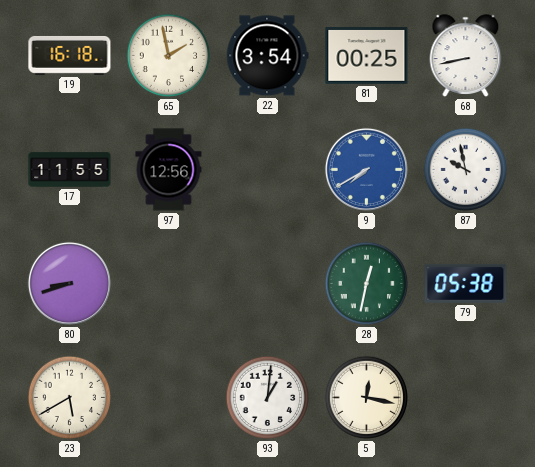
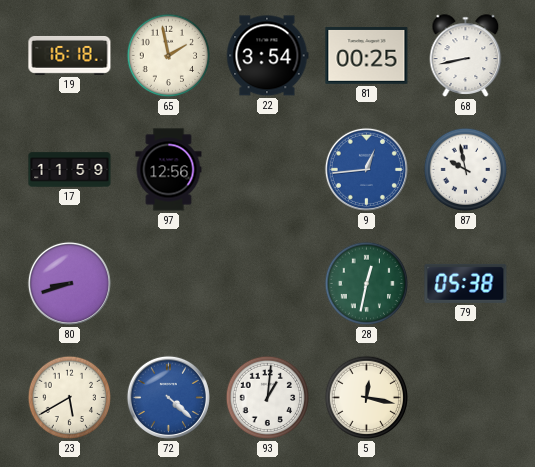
17: 11:55 -> 11:59
9: 7:40 -> 12:44
72: none -> 4:22
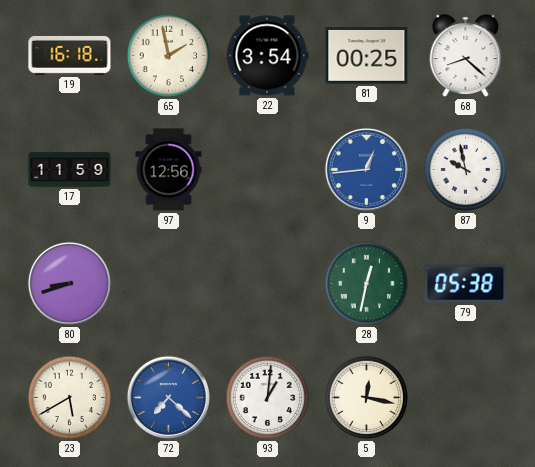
68: 8:43 -> 8:22
72: 4:22 -> 7:22
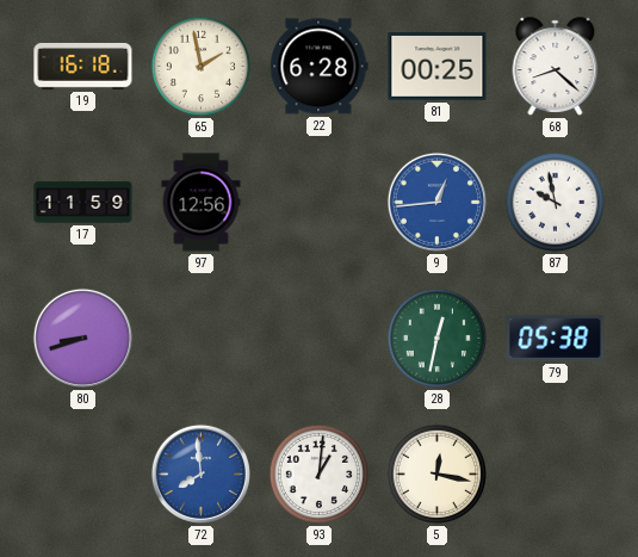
22: 3:54 -> 6:28
23: 5:40 -> none
72: 7:22 -> 7:59
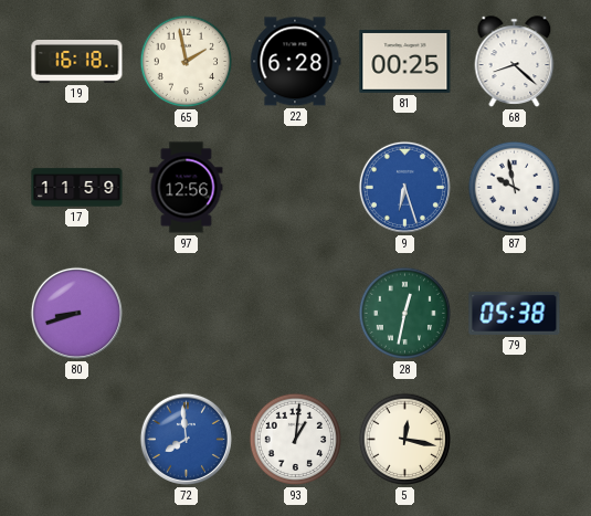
9: 12:44 -> 6:27
